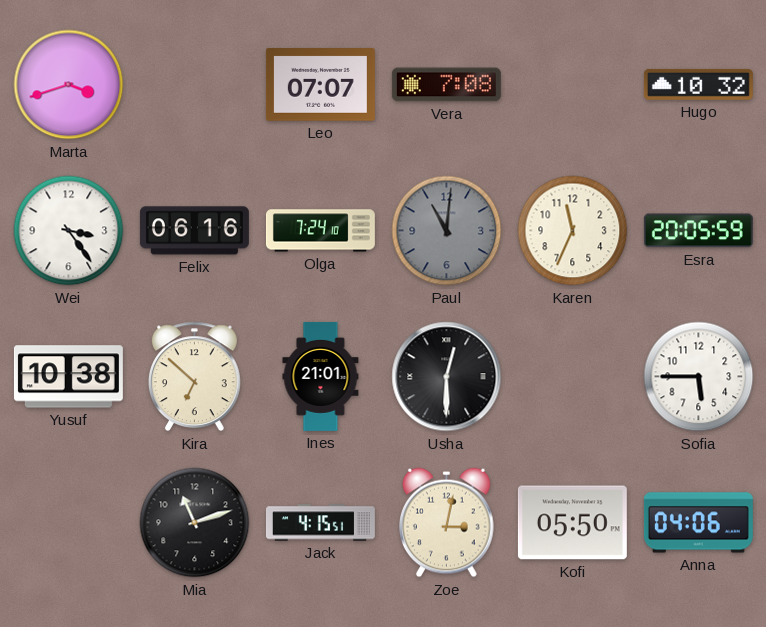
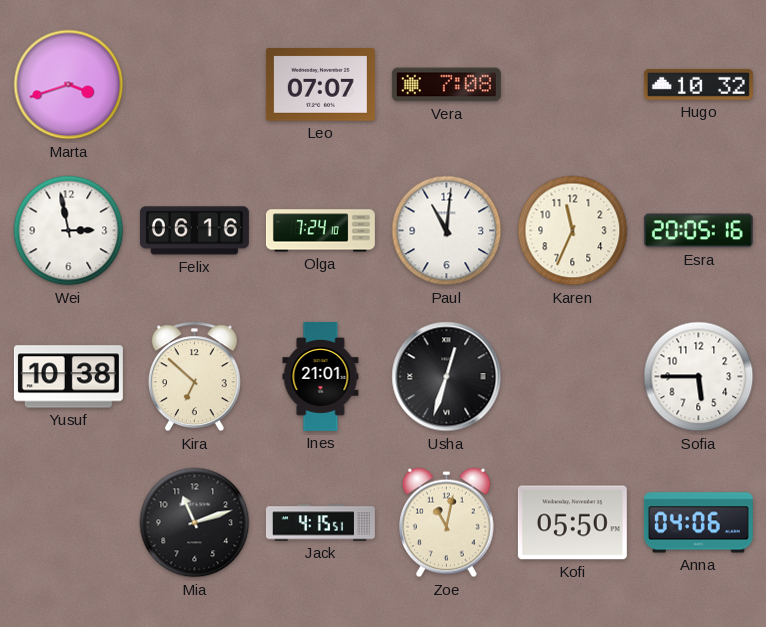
Wei: 3:24 -> 2:58
Paul dial: grey -> white
Esra: 20:05:59 -> 20:05:16
Usha: 12:30 -> 12:33
Zoe: 3:02 -> 11:02
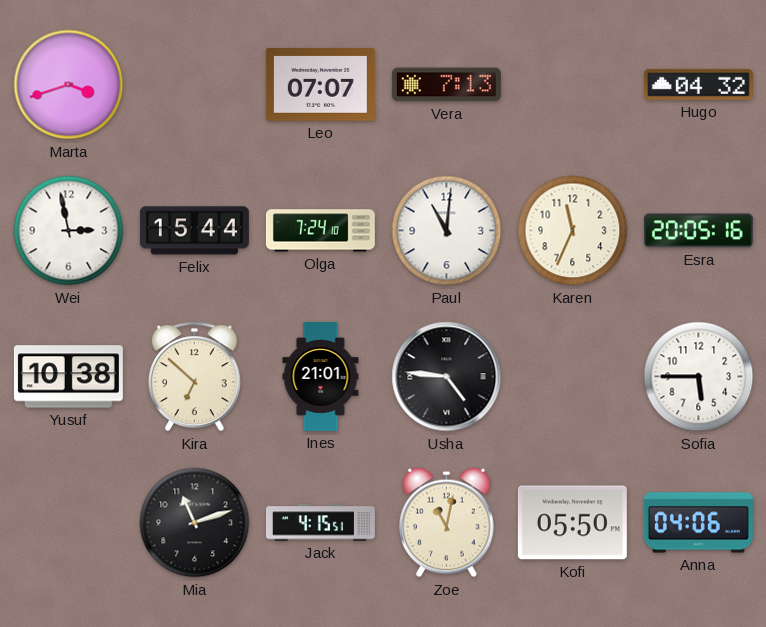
Vera: 7:08 -> 7:13
Hugo: 10:32 -> 04:32
Felix: 06:16 -> 15:44
Usha: 12:33 -> 4:46
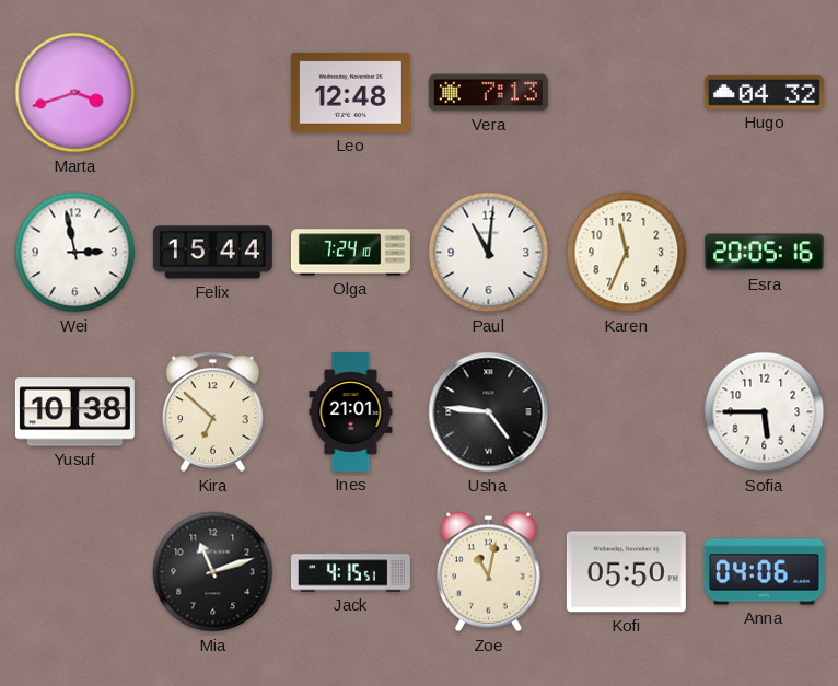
Leo: 07:07 -> 12:48
